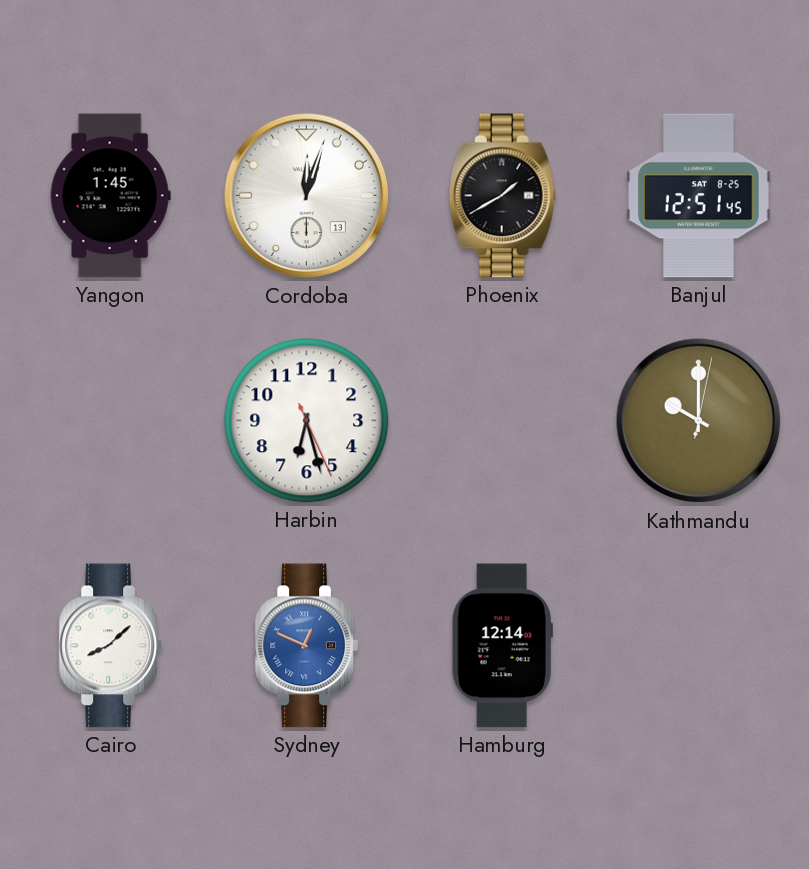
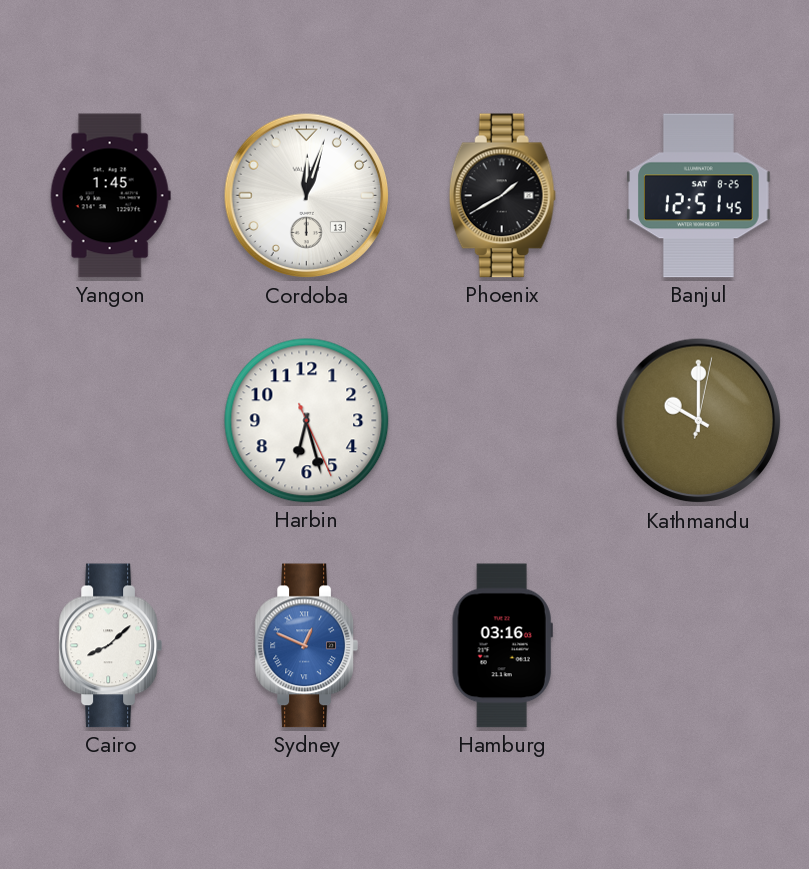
Hamburg: 12:14 -> 03:16
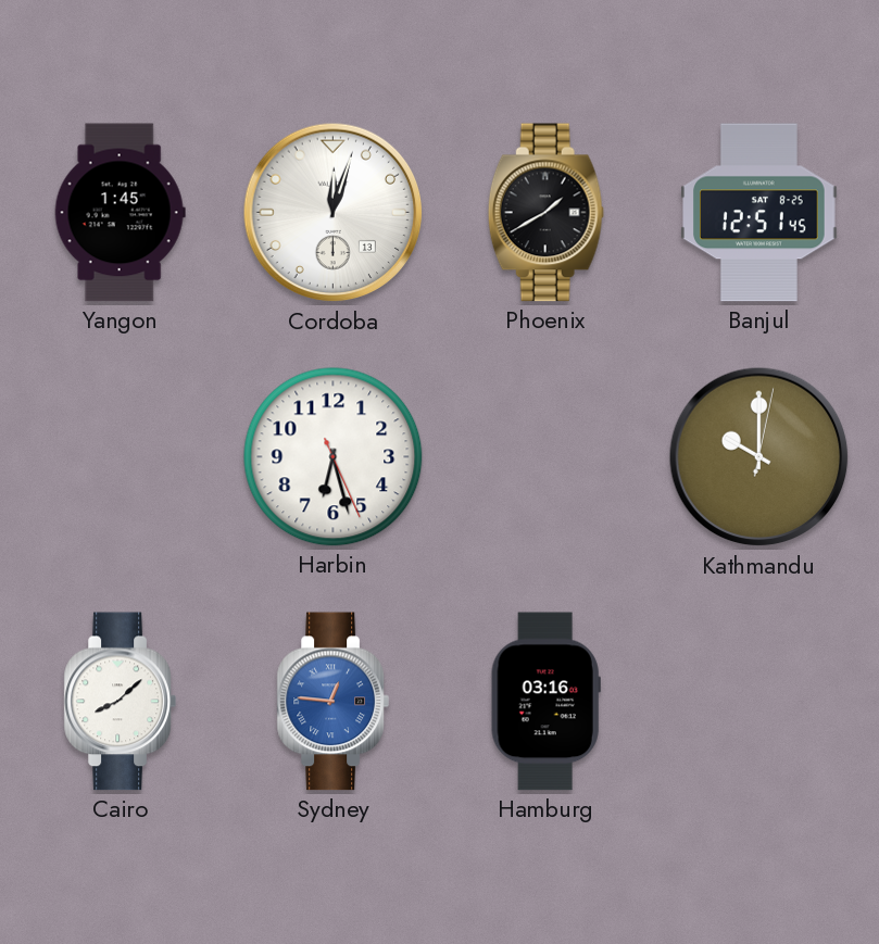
Sydney: 12:49 -> 12:46
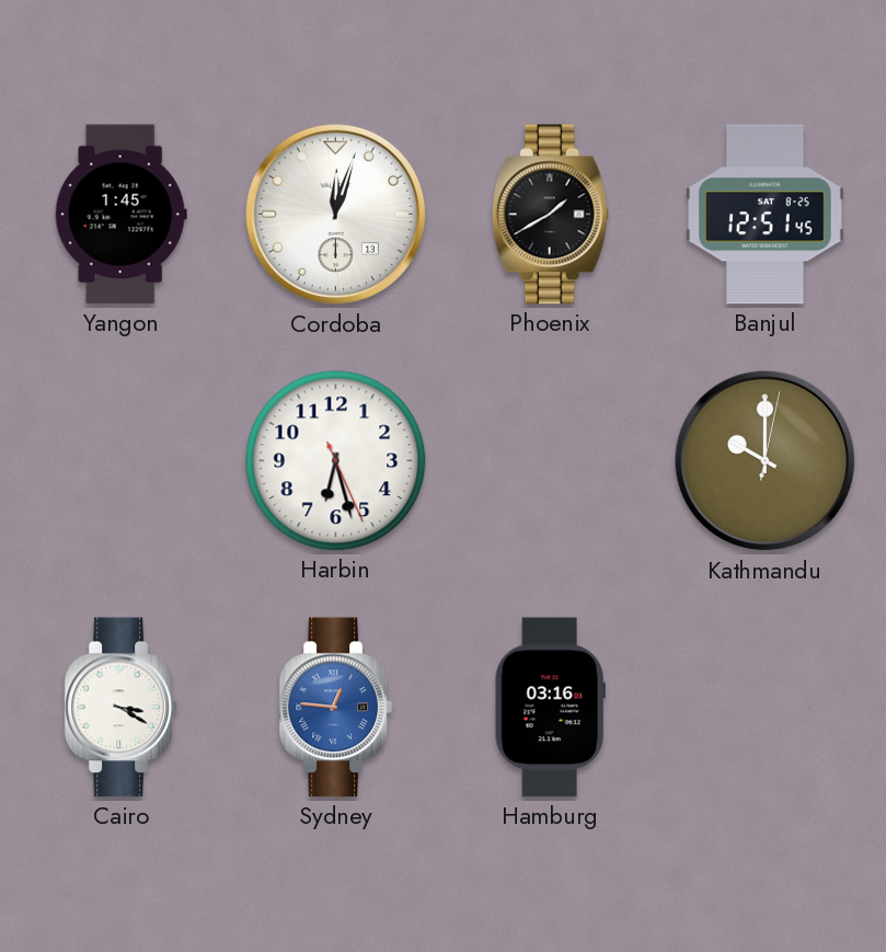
Cairo: 8:08 -> 3:20
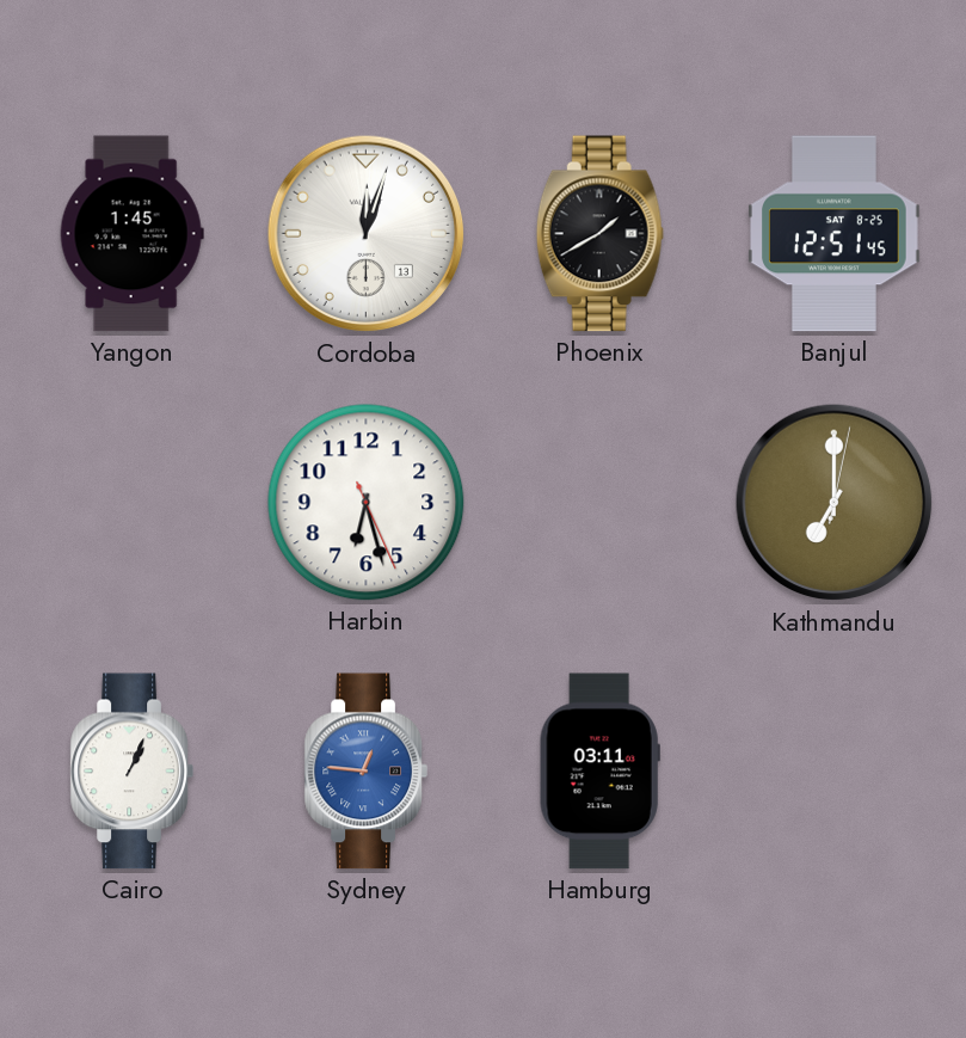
Kathmandu: 10:00 -> 7:00
Cairo: 3:20 -> 1:04
Hamburg: 03:16 -> 03:11
